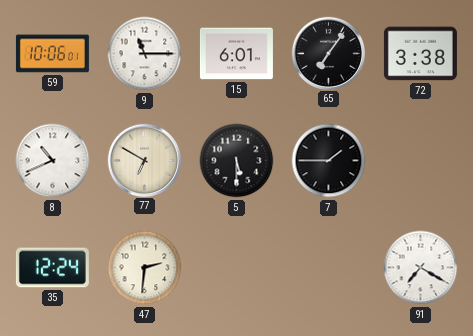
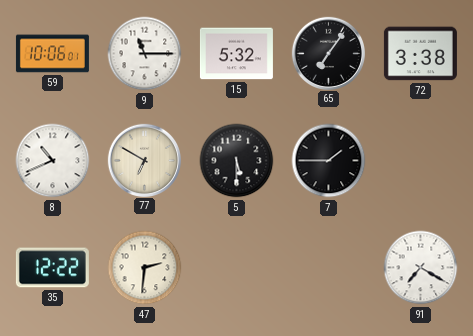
15: 6:01 -> 5:32
35: 12:24 -> 12:22
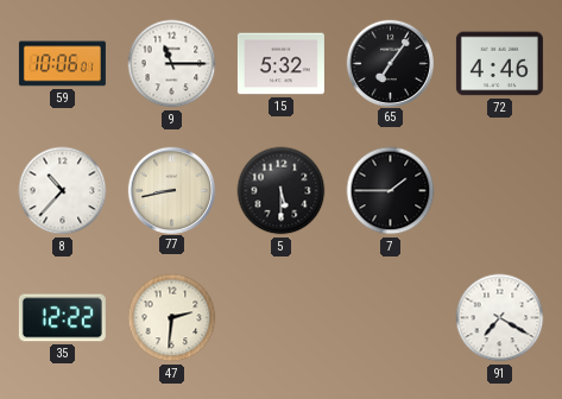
72: 3:38 -> 4:46
8: 10:41 -> 10:37
77: 6:50 -> 8:43
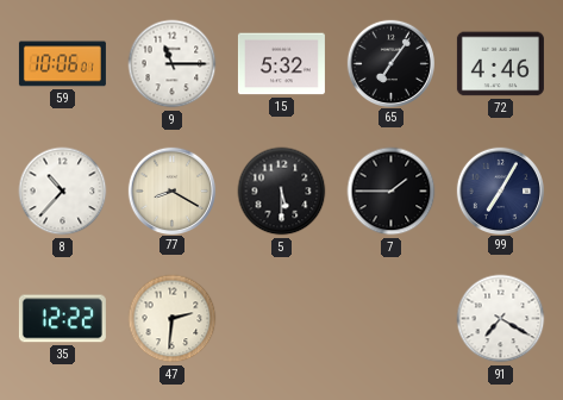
77: 8:43 -> 8:20
99: none -> 7:05
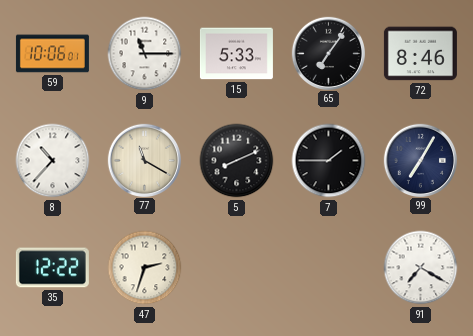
15: 5:32 -> 5:33
72: 4:46 -> 8:46
77: 8:20 -> 11:20
5: 5:30 -> 8:11
47: 2:31 -> 2:33
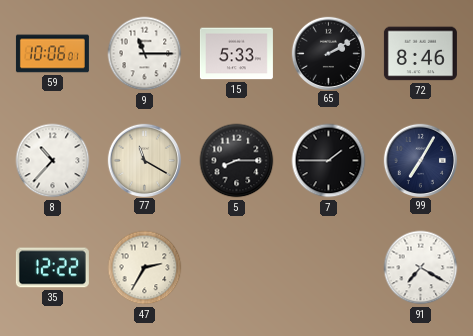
65: 7:06 -> 2:10
5: 8:11 -> 8:15
47: 2:33 -> 2:35
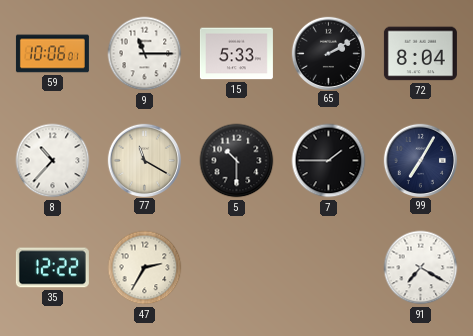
72: 8:46 -> 8:04
5: 8:15 -> 10:30
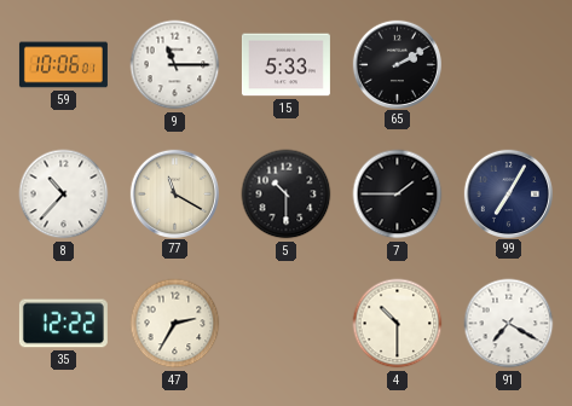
72: 8:04 -> none
4: none -> 10:30
